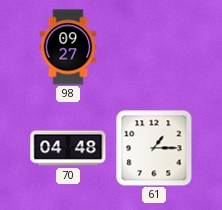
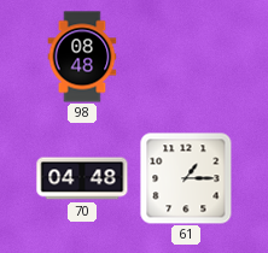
98: 09:27 -> 08:48
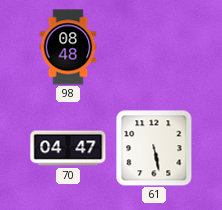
70: 04:48 -> 04:47
61: 1:15 -> 5:28
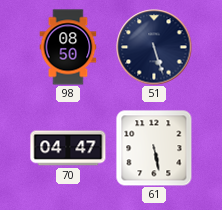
98: 08:48 -> 08:50
51: none -> 5:27
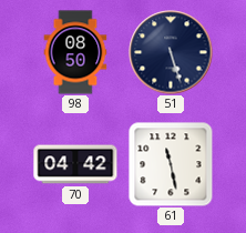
70: 04:47 -> 04:42
61: 5:28 -> 11:28
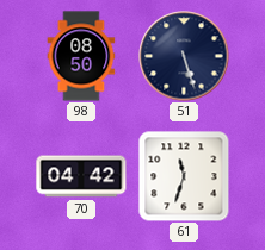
61: 11:28 -> 11:33
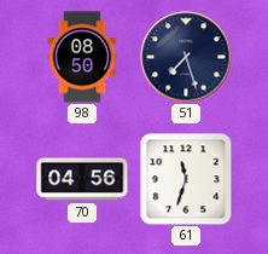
51: 5:27 -> 7:27
70: 04:42 -> 04:56
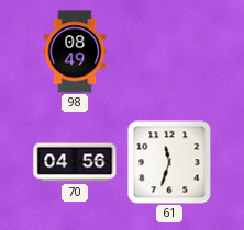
98: 08:50 -> 08:49
51: 7:27 -> none
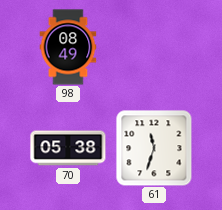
70: 04:56 -> 05:38
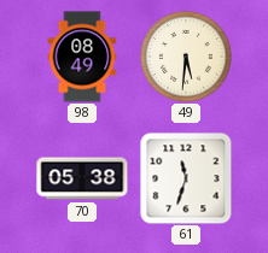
49: none -> 5:31
